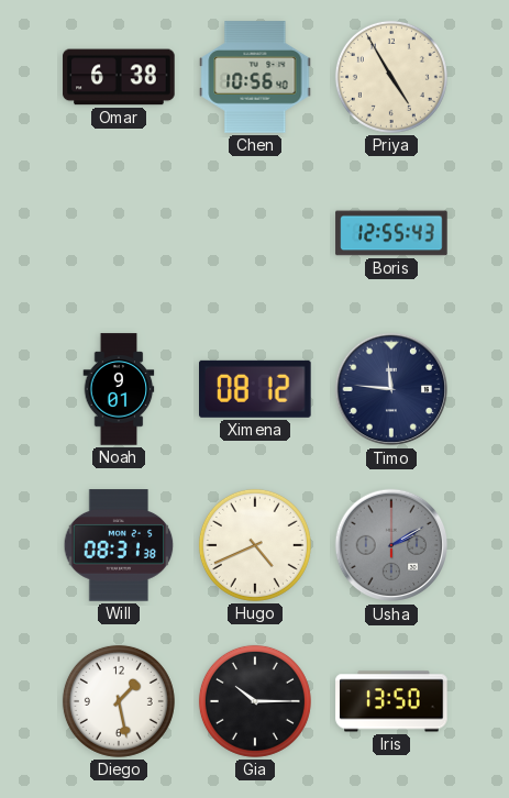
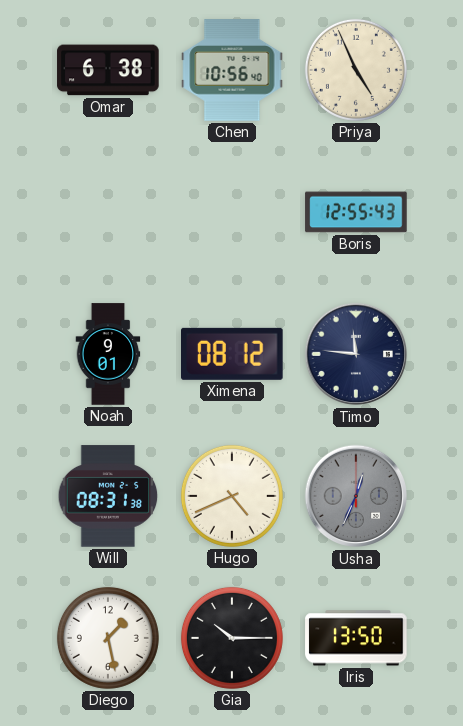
Priya: 4:55 -> 4:56
Usha: 2:10 -> 12:34
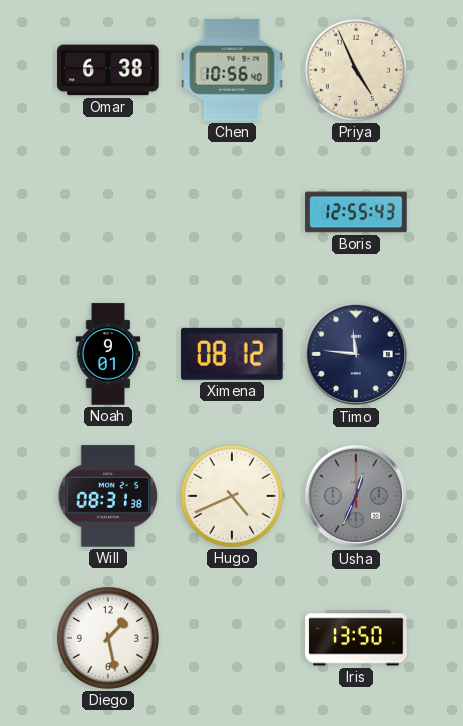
Gia: 10:15 -> none
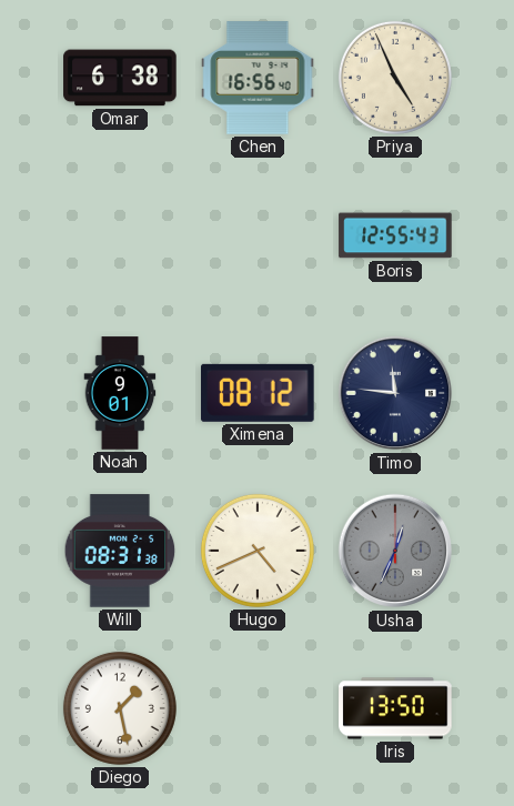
Chen: 10:56 -> 16:56
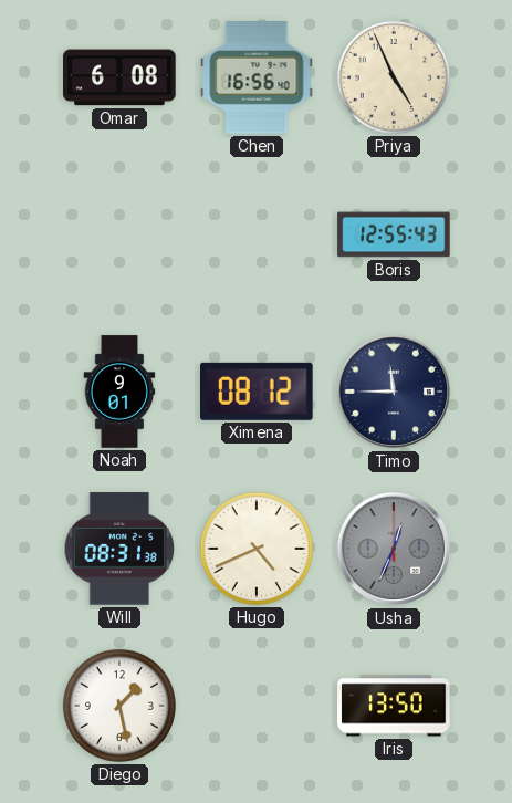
Omar: 6:38 -> 6:08
Timo: 11:46 -> 11:45
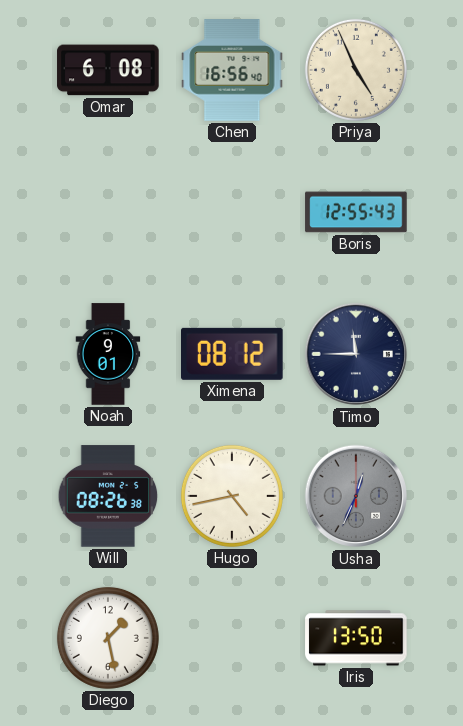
Will: 08:31 -> 08:26
Hugo: 4:41 -> 4:43
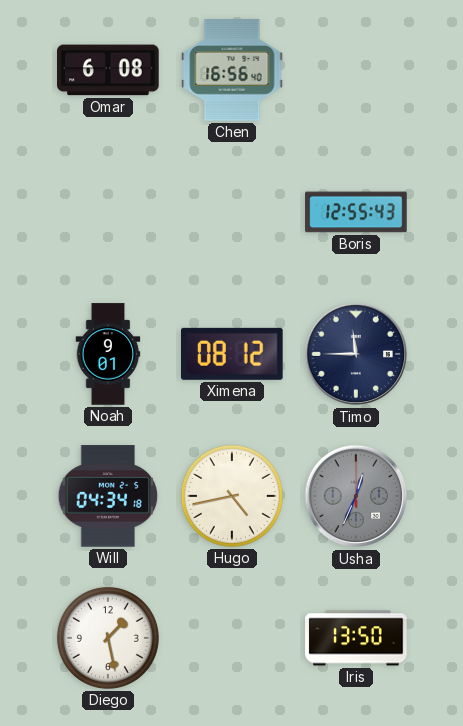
Priya: 4:56 -> none
Will: 08:26 -> 04:34
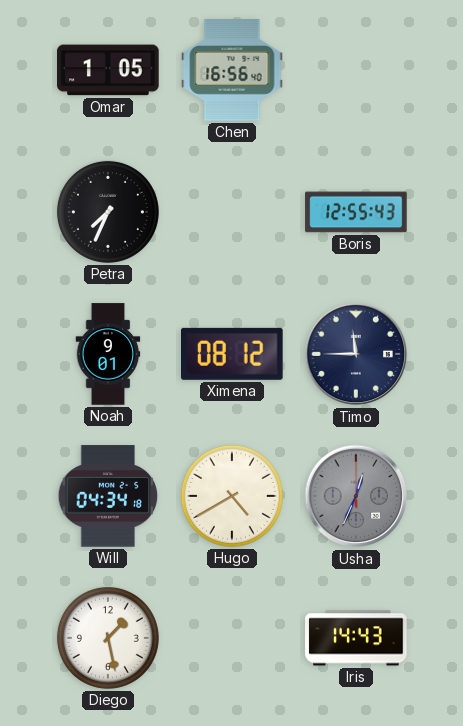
Omar: 6:08 -> 1:05
Petra: none -> 7:34
Hugo: 4:43 -> 4:40
Iris: 13:50 -> 14:43
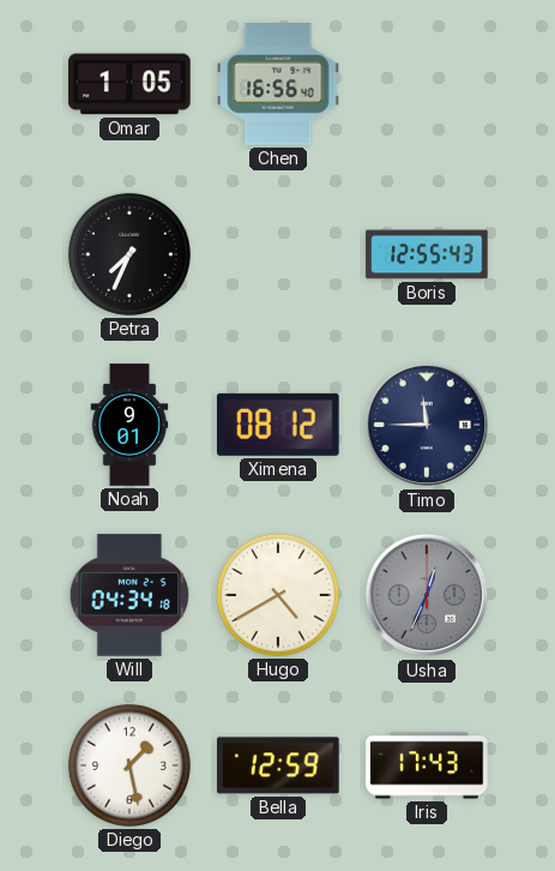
Bella: none -> 12:59
Iris: 14:43 -> 17:43
